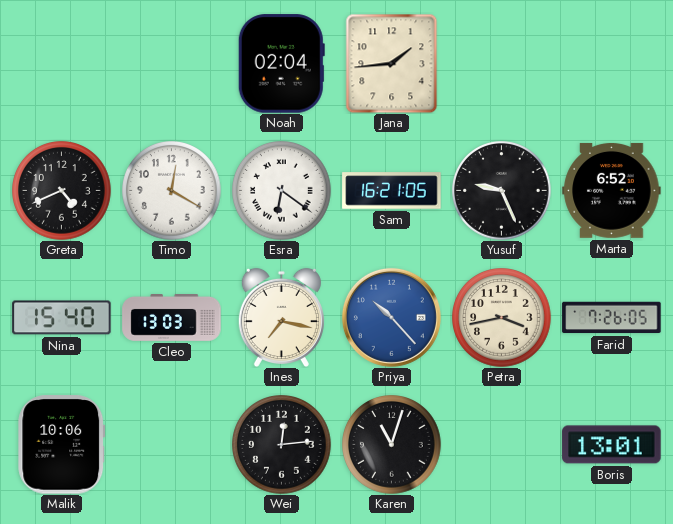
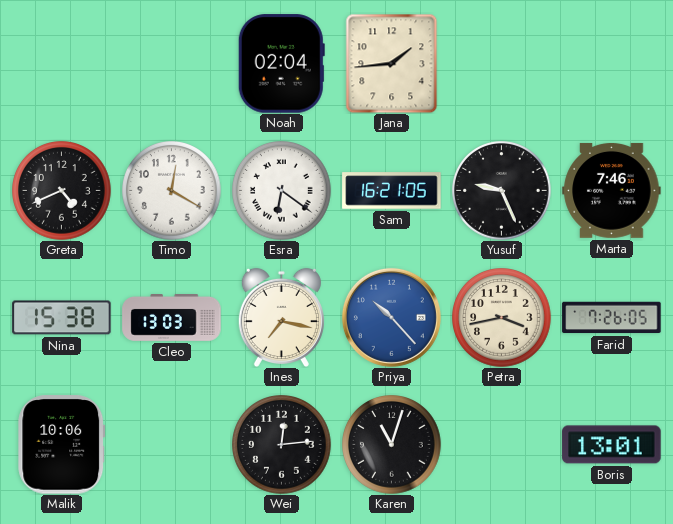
Marta: 6:52 -> 7:46
Nina: 15:40 -> 15:38
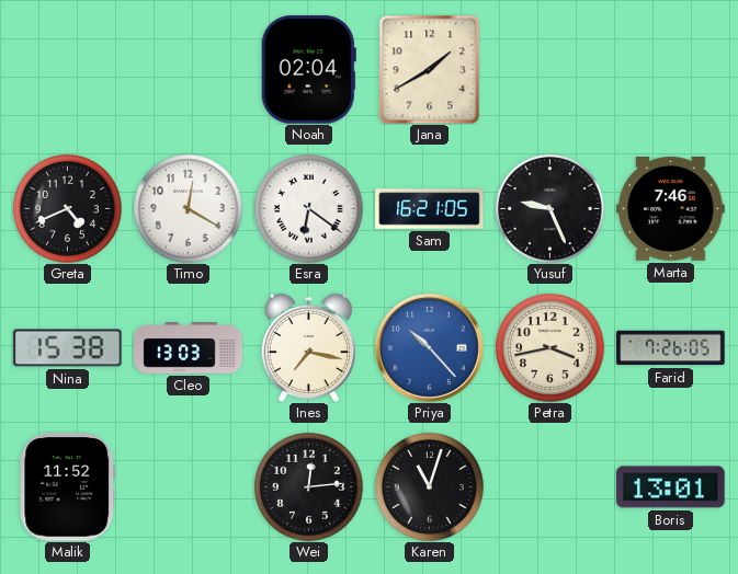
Jana: 1:44 -> 1:40
Malik: 10:06 -> 11:52
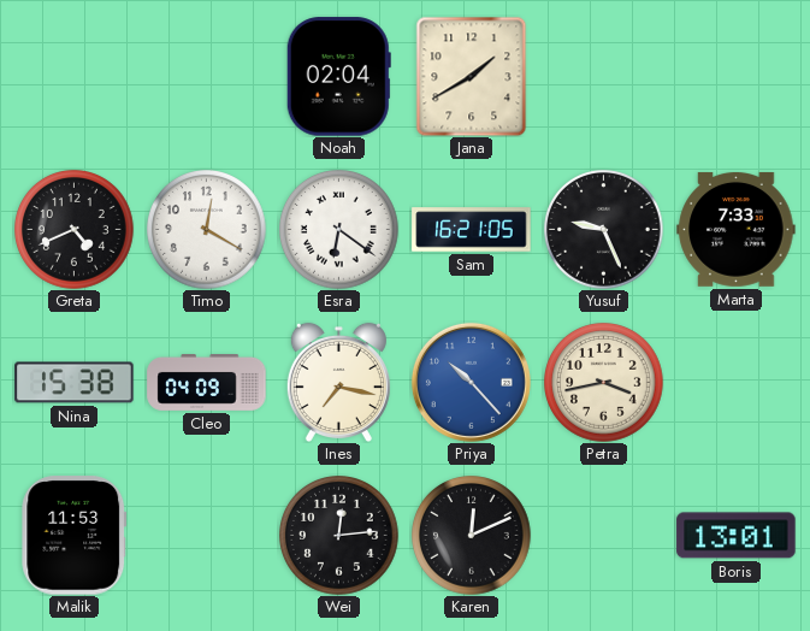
Marta: 7:46 -> 7:33
Cleo: 13:03 -> 04:09
Farid: 7:26 -> none
Malik: 11:52 -> 11:53
Karen: 11:03 -> 12:11
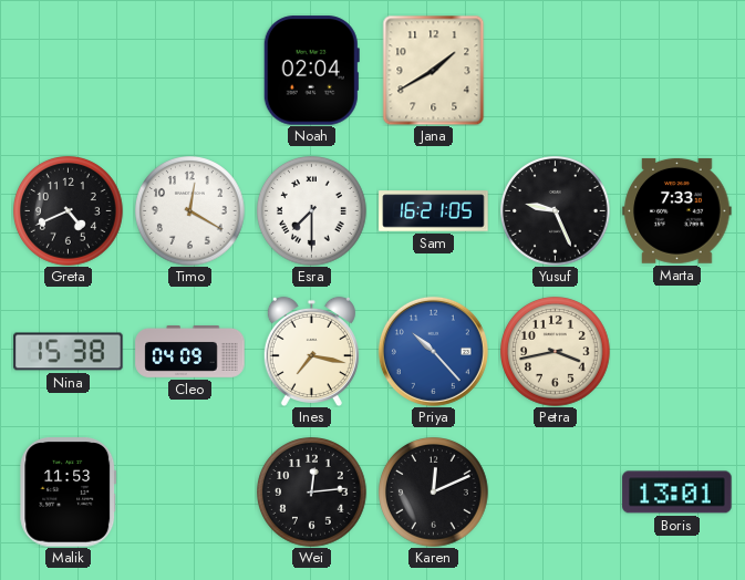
Esra: 6:21 -> 7:30
